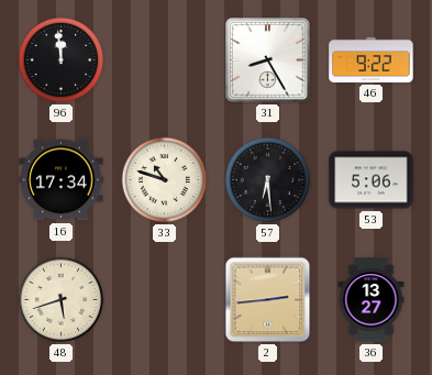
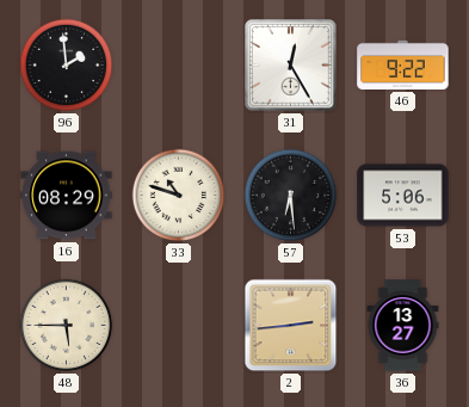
96: 11:59 -> 1:59
31: 8:25 -> 12:25
16: 17:34 -> 08:29
48: 5:42 -> 5:45
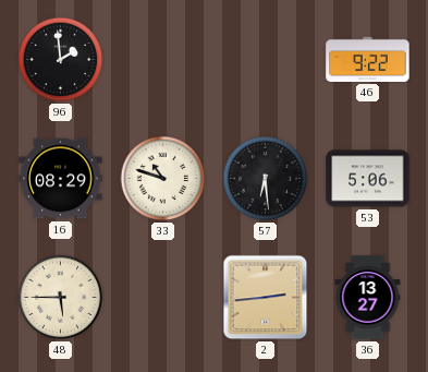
31: 12:25 -> none
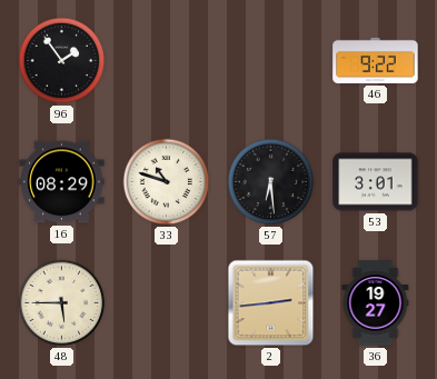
96: 1:59 -> 1:54
53: 5:06 -> 3:01
36: 13:27 -> 19:27
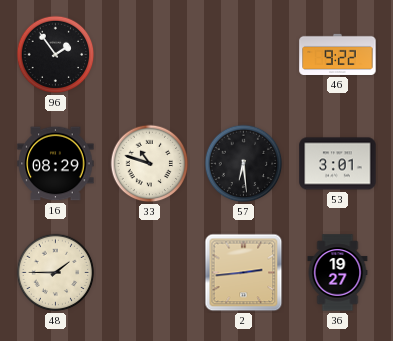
48: 5:45 -> 1:45
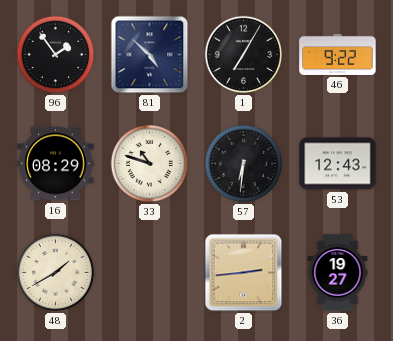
81: none -> 4:52
1: none -> 7:05
57: 6:29 -> 6:31
53: 3:01 -> 12:43
48: 1:45 -> 1:40
